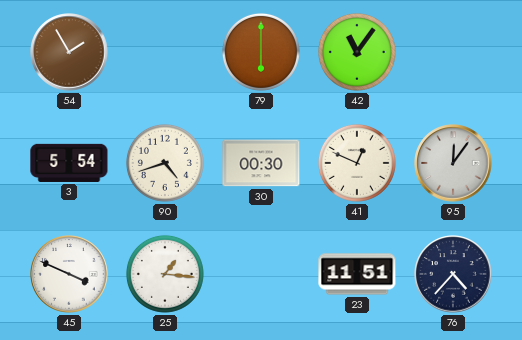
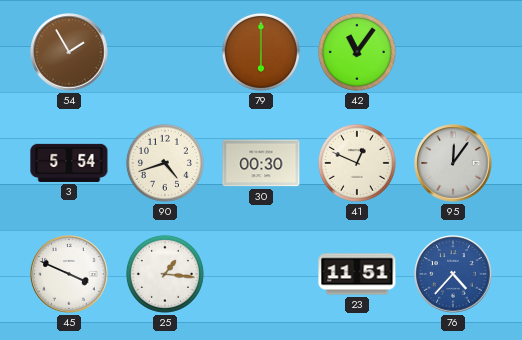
76 dial: navy -> blue
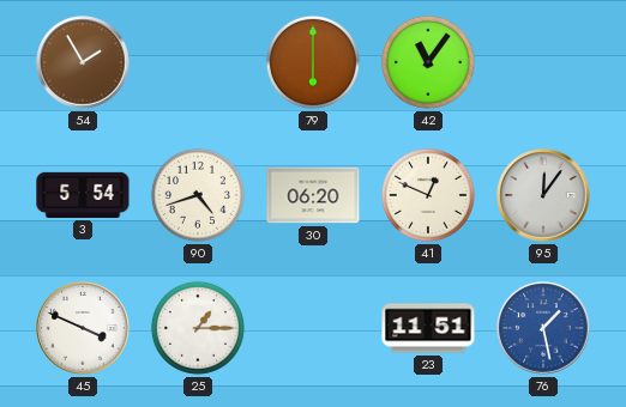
30: 00:30 -> 06:20
25: 1:16 -> 1:15
76: 4:37 -> 1:28
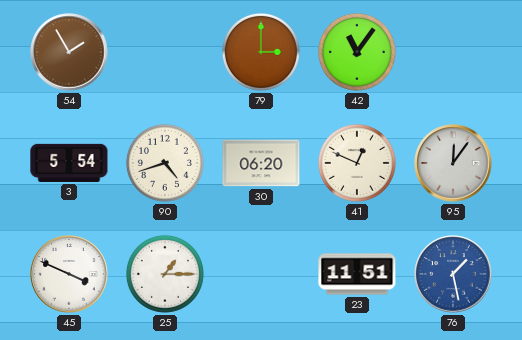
79: 6:00 -> 3:00
